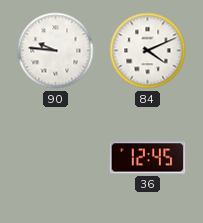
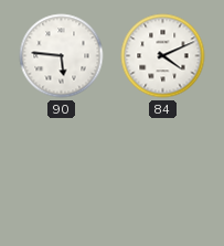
90: 9:46 -> 5:46
36: 12:45 -> none
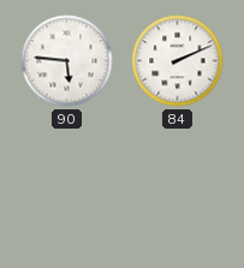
84: 4:11 -> 2:11
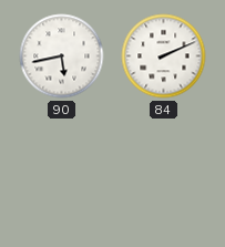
90: 5:46 -> 5:43
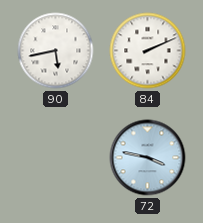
72: none -> 3:47
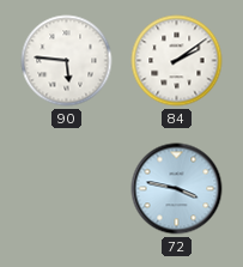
90: 5:43 -> 5:46
84: 2:11 -> 2:09
